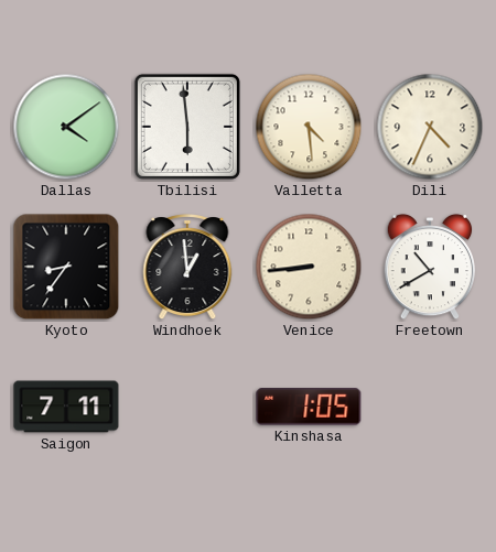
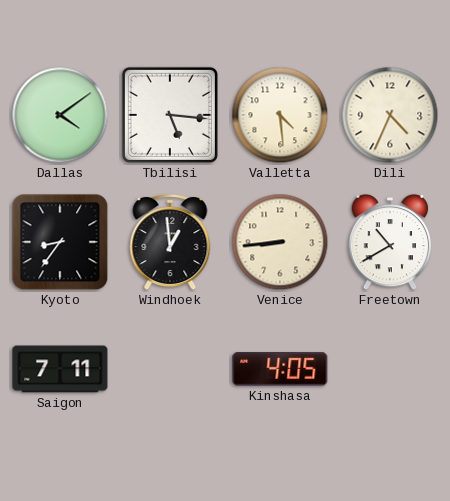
Tbilisi: 5:59 -> 5:16
Kinshasa: 1:05 -> 4:05
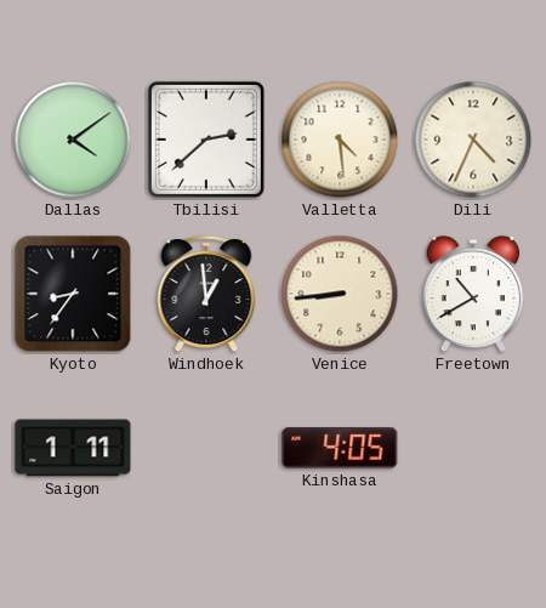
Tbilisi: 5:16 -> 2:38
Saigon: 7:11 -> 1:11
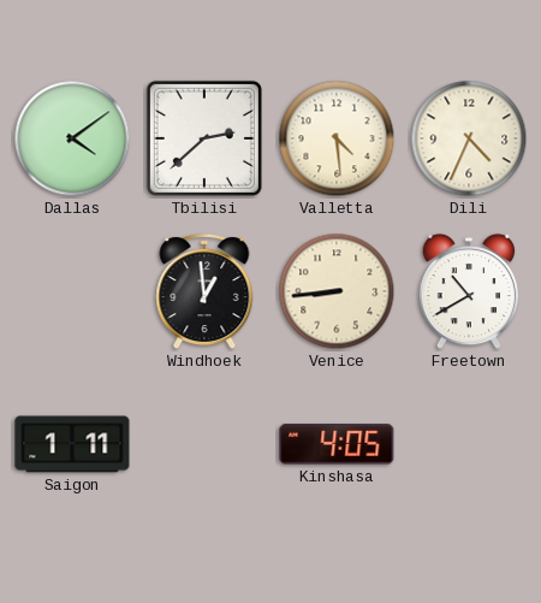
Kyoto: 8:36 -> none
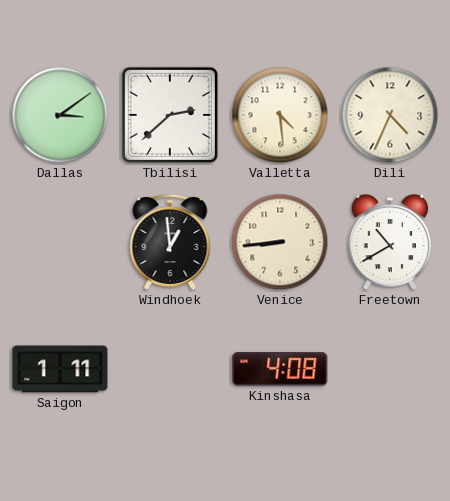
Dallas: 4:09 -> 3:09
Kinshasa: 4:05 -> 4:08
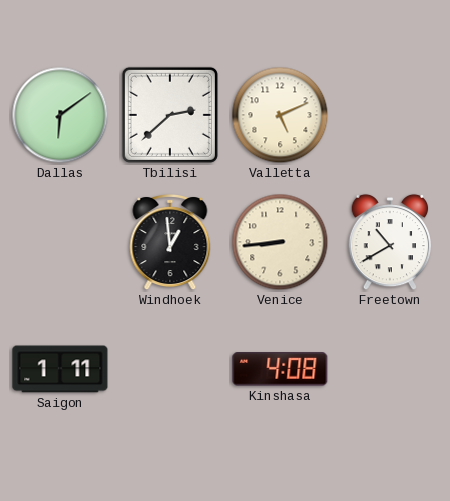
Dallas: 3:09 -> 6:09
Valletta: 4:29 -> 5:11
Dili: 4:34 -> none
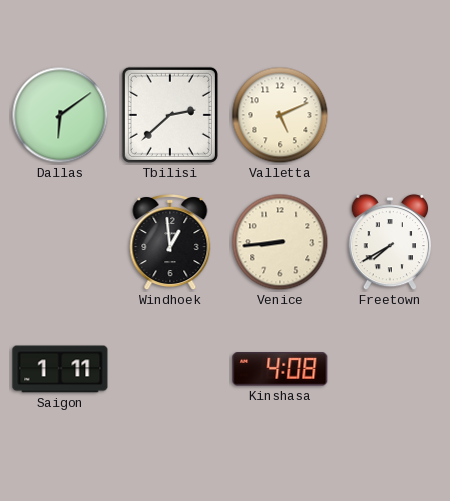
Freetown: 10:40 -> 7:40
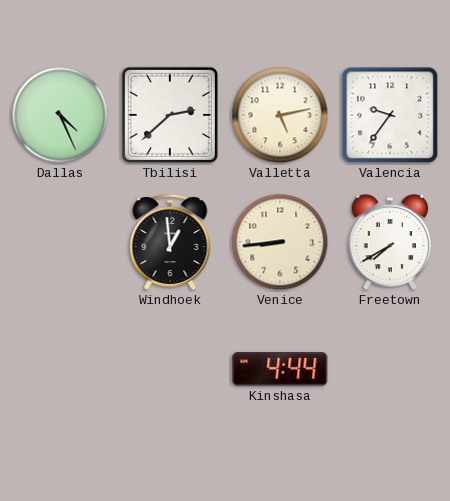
Dallas: 6:09 -> 4:26
Valletta: 5:11 -> 5:13
Valencia: none -> 9:36
Saigon: 1:11 -> none
Kinshasa: 4:08 -> 4:44
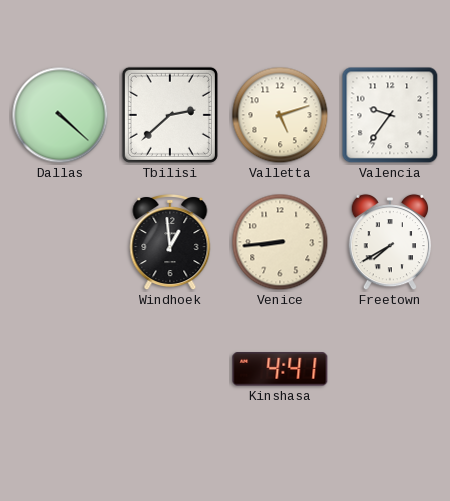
Dallas: 4:26 -> 4:22
Valletta: 5:13 -> 5:12
Kinshasa: 4:44 -> 4:41
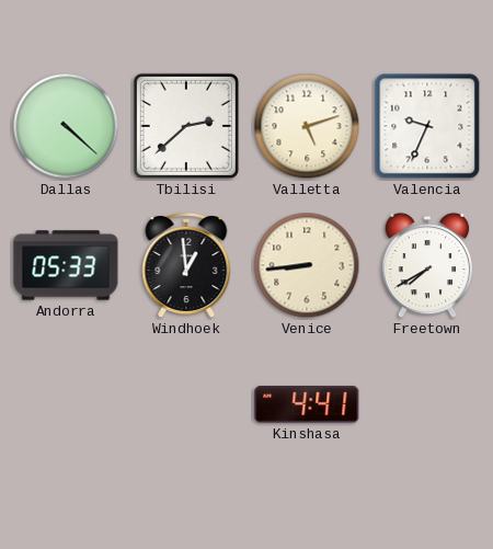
Valencia: 9:36 -> 9:34
Andorra: none -> 05:33
